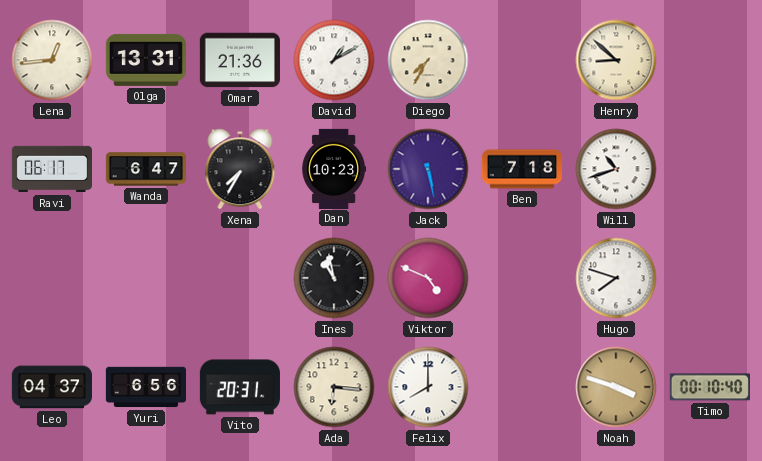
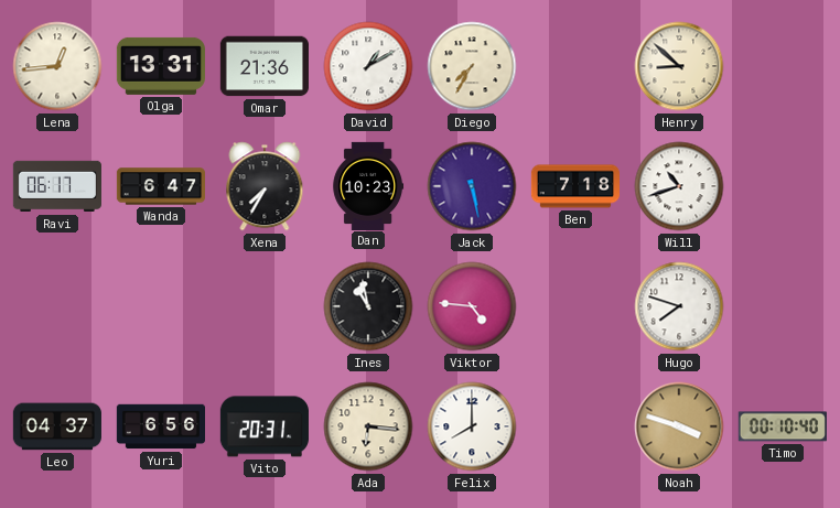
Viktor: 4:49 -> 4:46
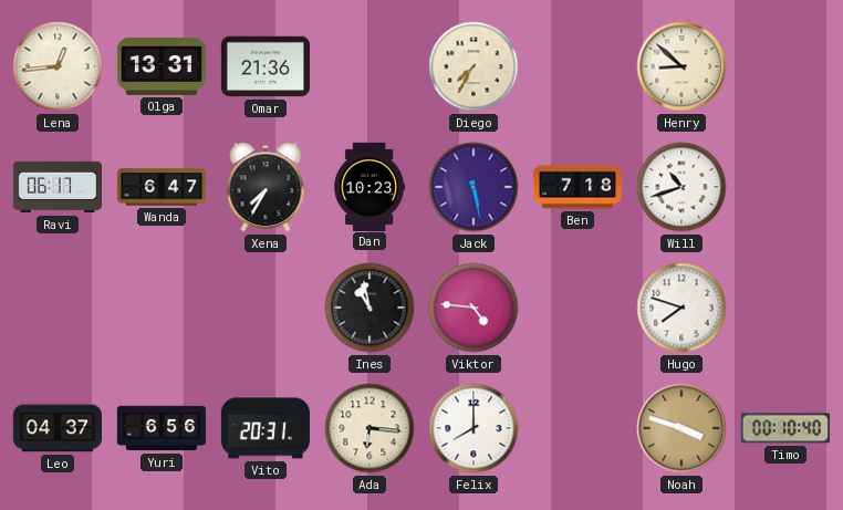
David: 1:10 -> none
